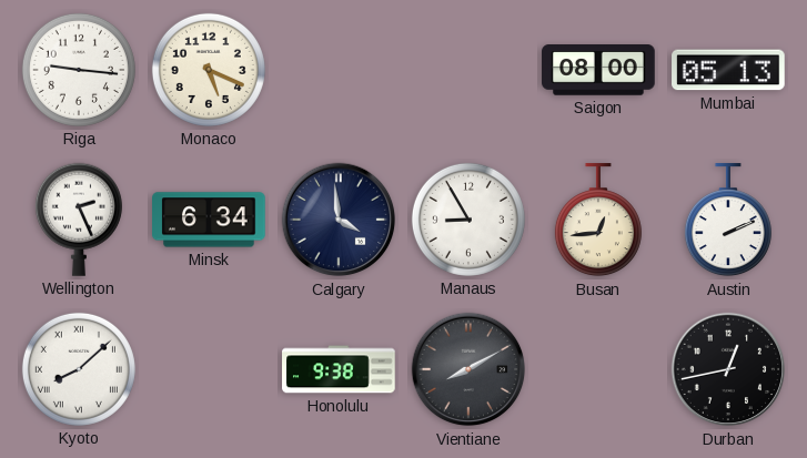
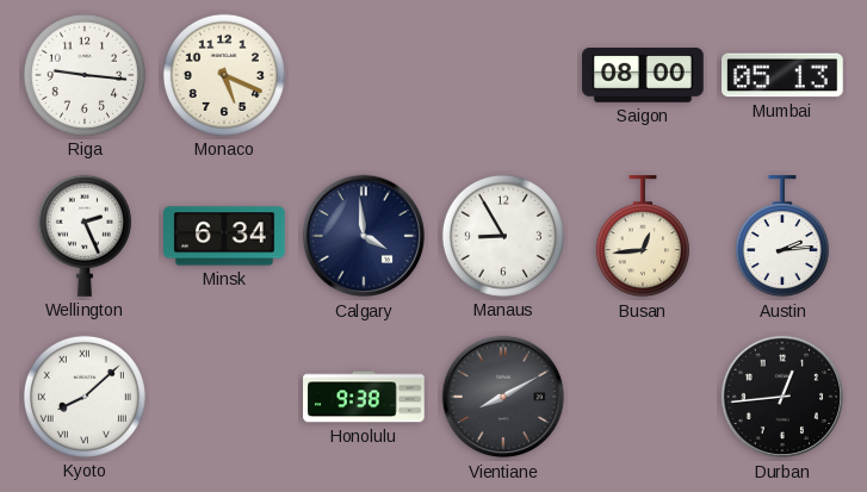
Austin: 2:11 -> 2:14
Durban: 12:43 -> 12:44
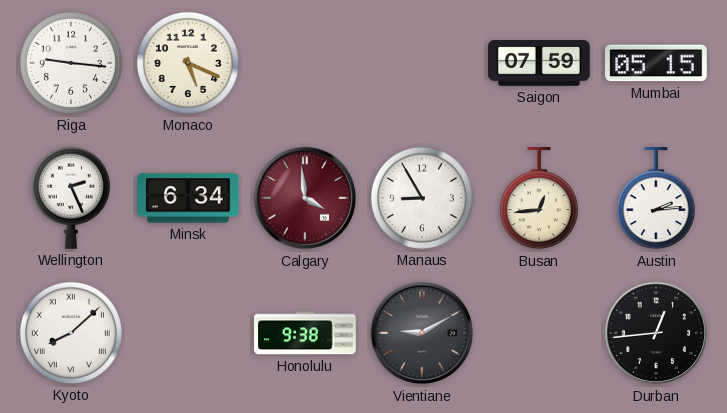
Saigon: 08:00 -> 07:59
Mumbai: 05:13 -> 05:15
Calgary dial: navy -> burgundy
Vientiane: 8:10 -> 9:10
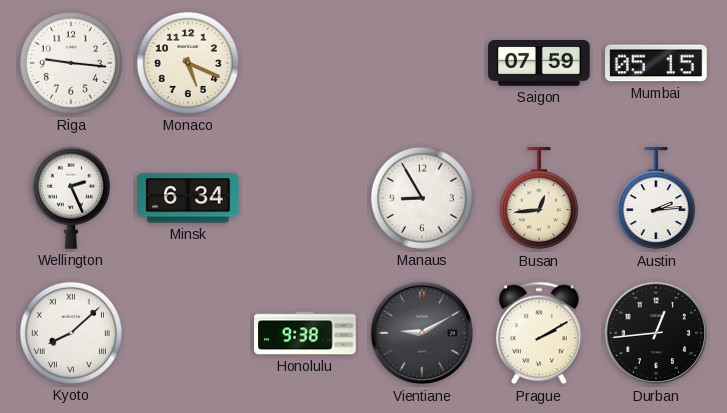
Calgary: 3:59 -> none
Prague: none -> 2:10
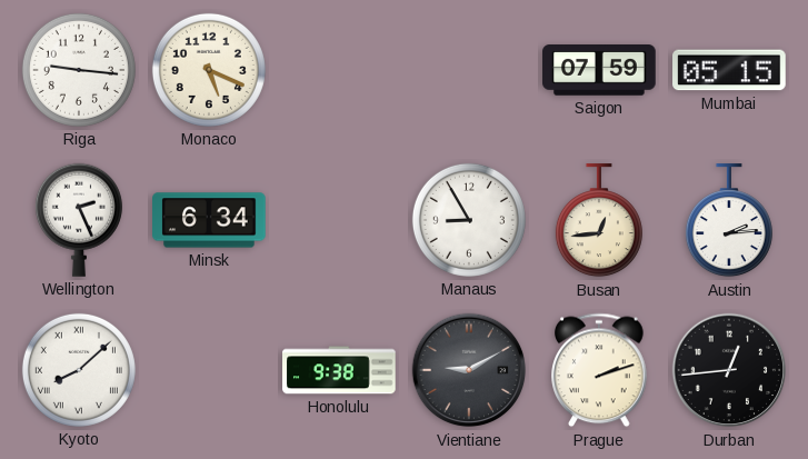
Prague: 2:10 -> 2:12
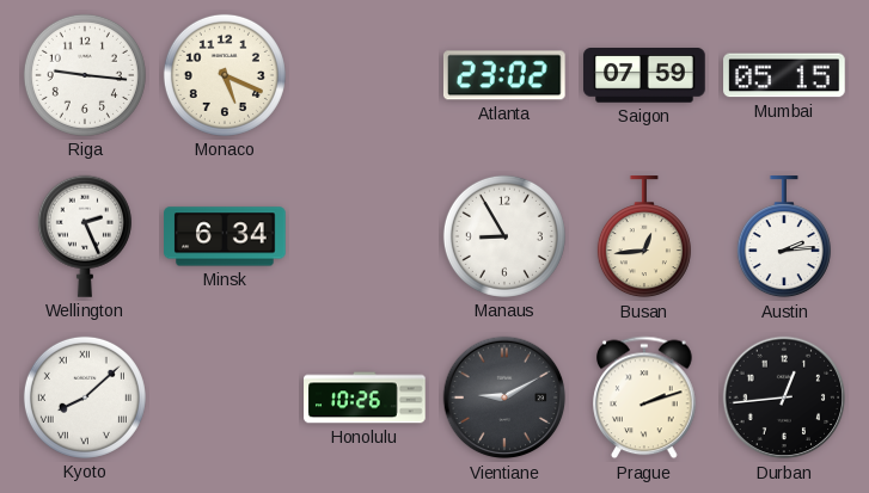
Atlanta: none -> 23:02
Honolulu: 9:38 -> 10:26
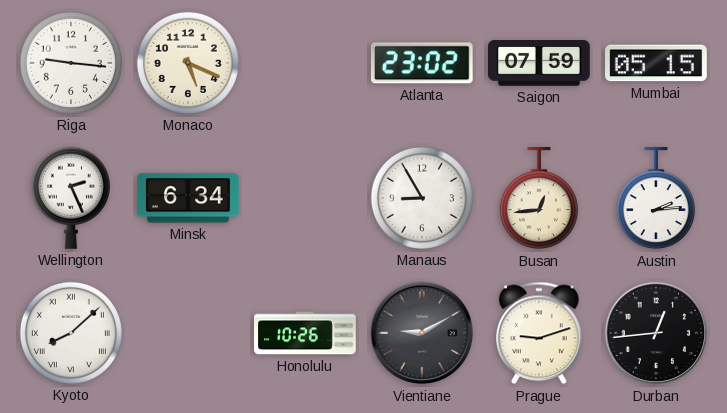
Prague: 2:12 -> 9:12
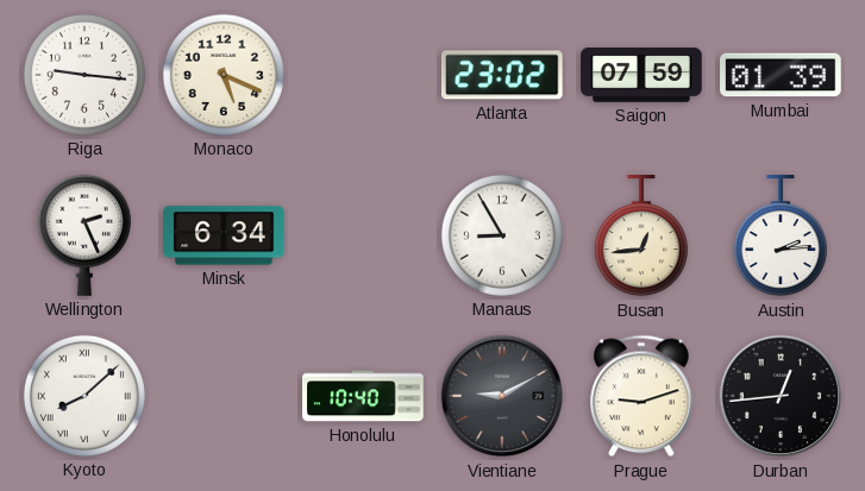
Mumbai: 05:15 -> 01:39
Honolulu: 10:26 -> 10:40
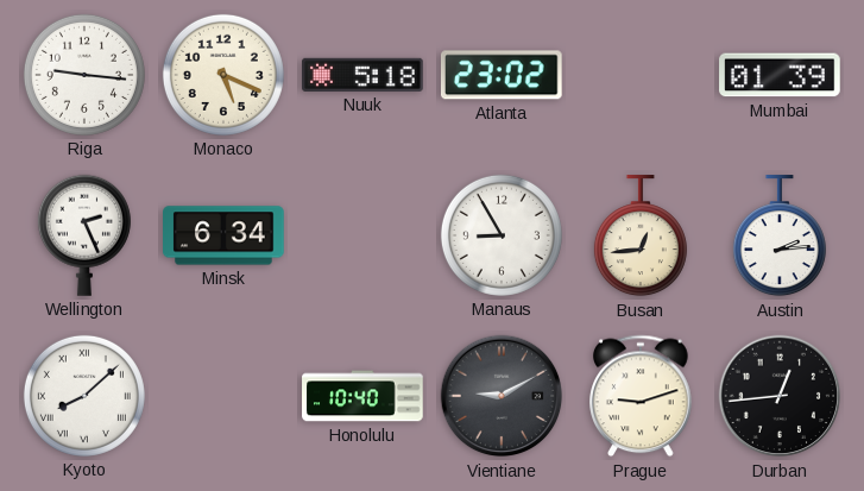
Nuuk: none -> 5:18
Saigon: 07:59 -> none
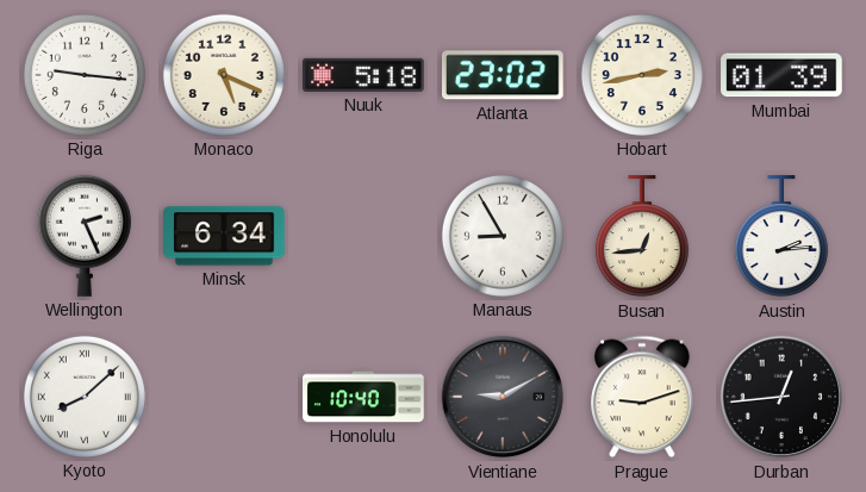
Hobart: none -> 2:43
